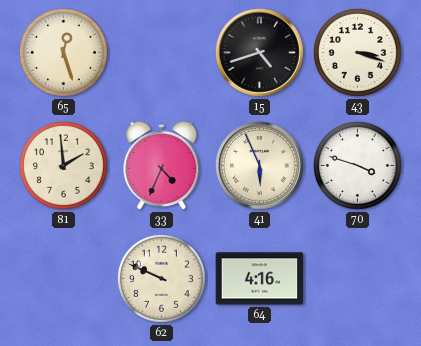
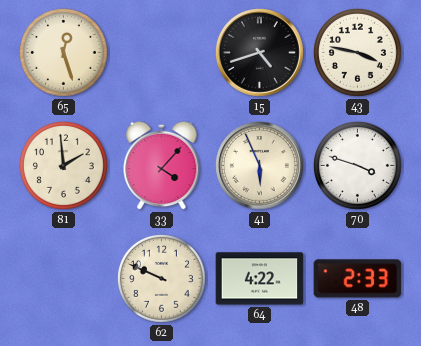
43: 3:18 -> 3:47
33: 4:34 -> 4:07
64: 4:16 -> 4:22
48: none -> 2:33
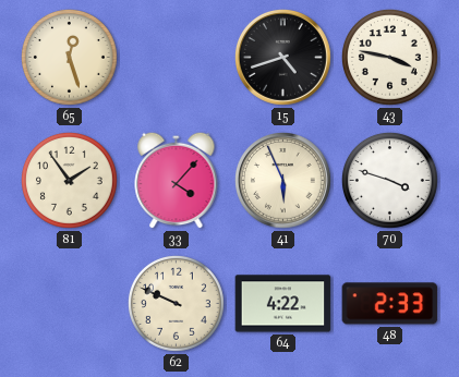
81: 1:59 -> 1:54
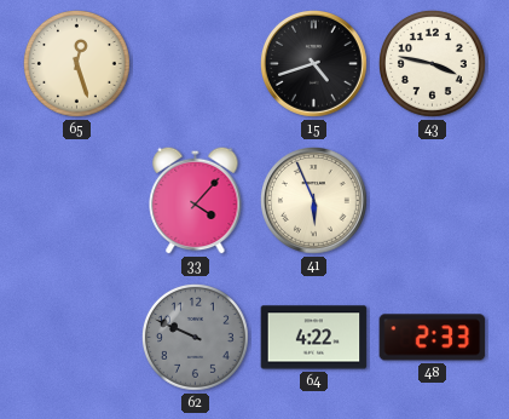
81: 1:54 -> none
70: 3:48 -> none
62 dial: cream -> grey
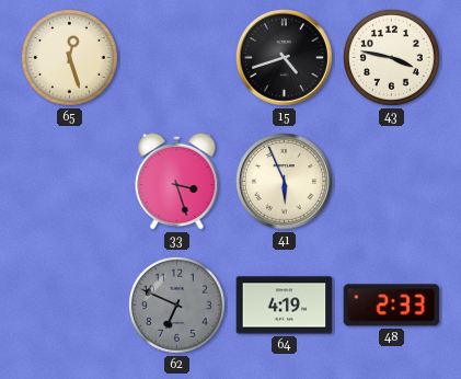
33: 4:07 -> 3:27
62: 9:49 -> 6:49
64: 4:22 -> 4:19
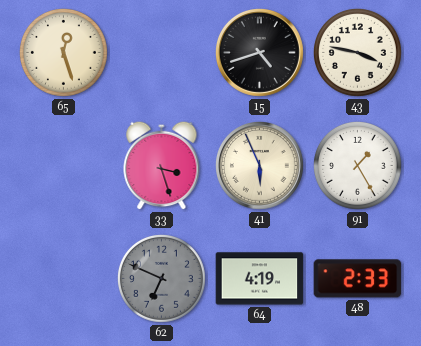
91: none -> 1:25
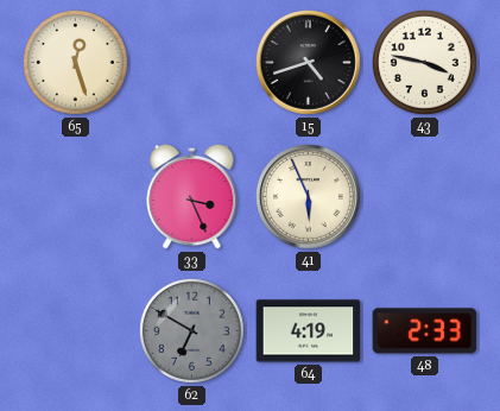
33: 3:27 -> 3:26
91: 1:25 -> none
62: 6:49 -> 6:50
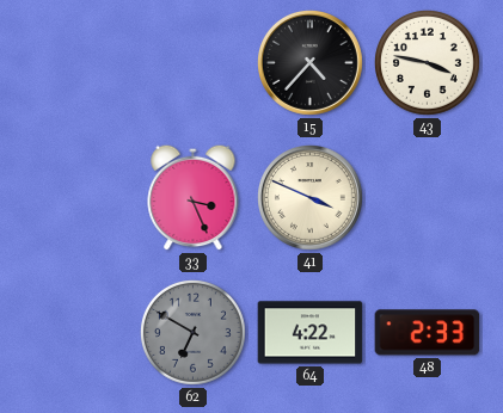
65: 12:27 -> none
15: 4:42 -> 4:37
41: 5:56 -> 3:49
64: 4:19 -> 4:22
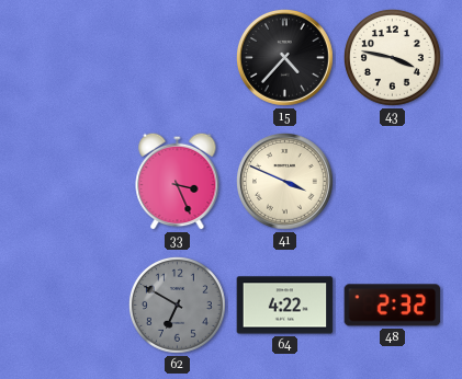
48: 2:33 -> 2:32
